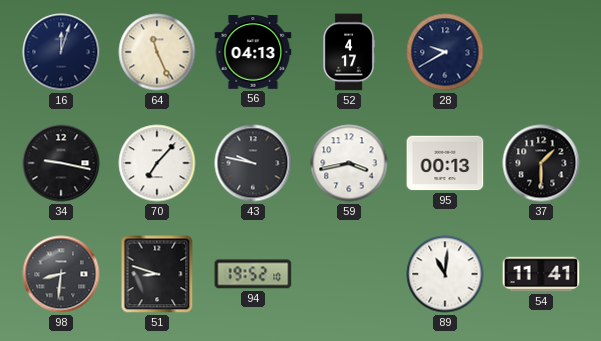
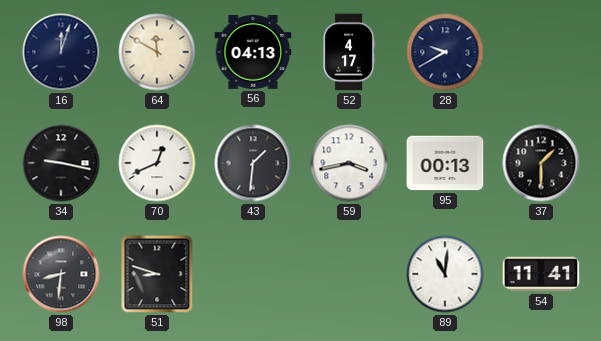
64: 11:26 -> 11:50
70: 7:07 -> 12:41
43: 9:47 -> 1:31
94: 19:52 -> none
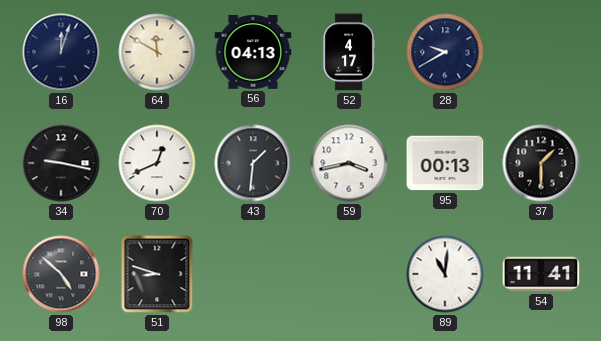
98: 8:31 -> 4:52
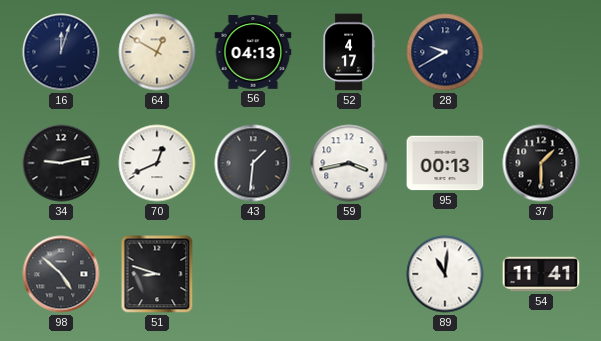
64: 11:50 -> 12:50
34: 9:17 -> 9:13
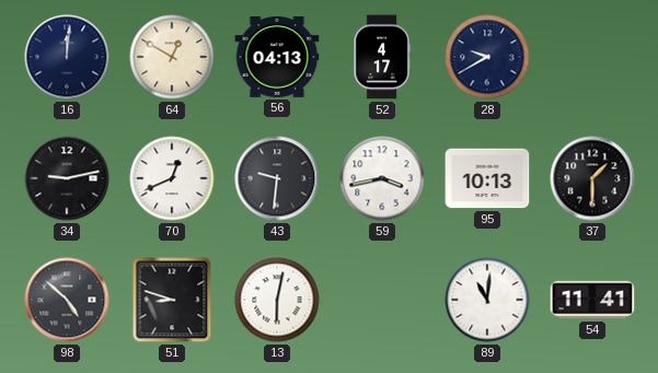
16: 12:03 -> 12:01
43: 1:31 -> 9:31
95: 00:13 -> 10:13
13: none -> 6:02
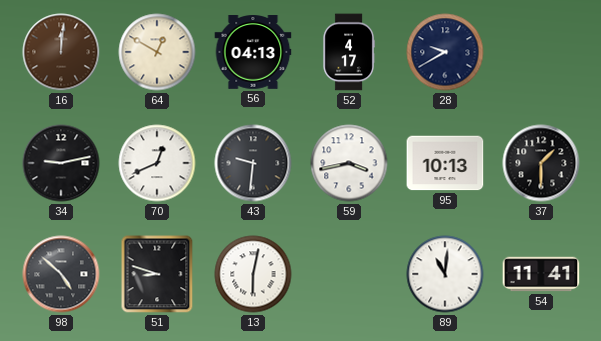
16 dial: navy -> brown
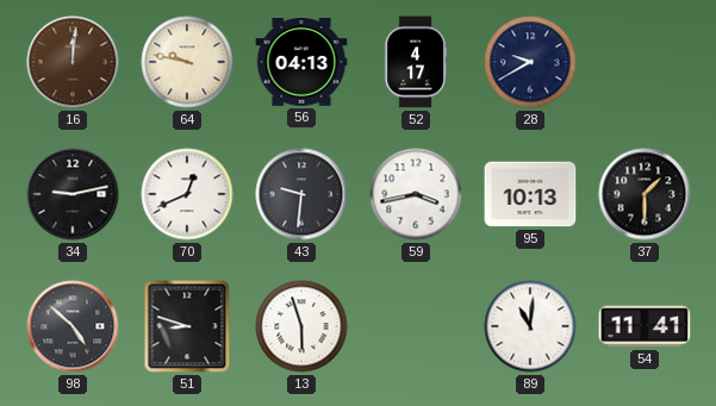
64: 12:50 -> 9:47
13: 6:02 -> 5:57
